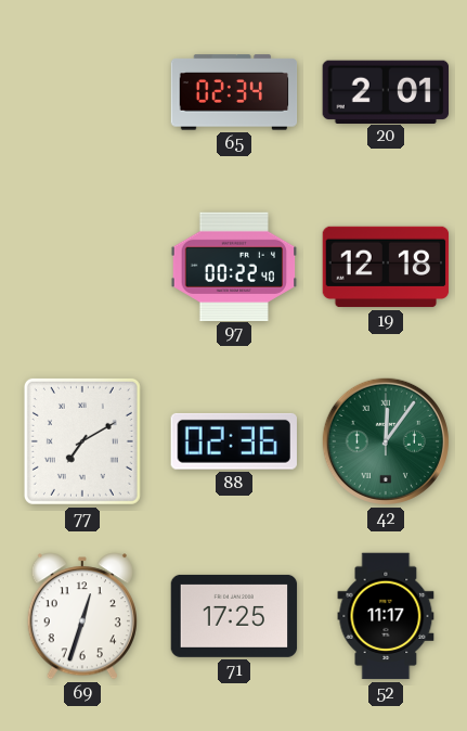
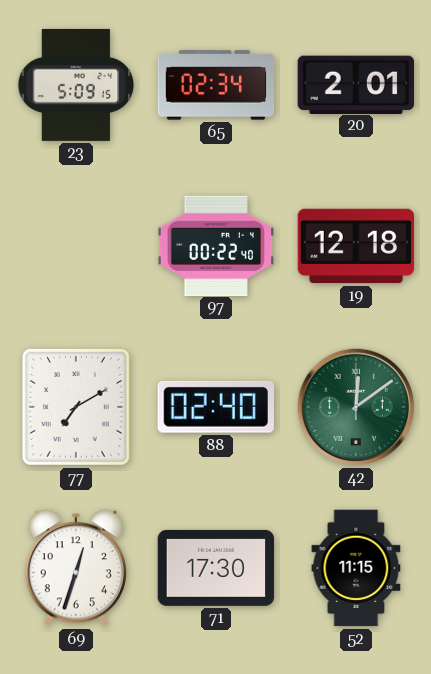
23: none -> 5:09
88: 02:36 -> 02:40
42: 12:06 -> 12:09
71: 17:25 -> 17:30
52: 11:17 -> 11:15
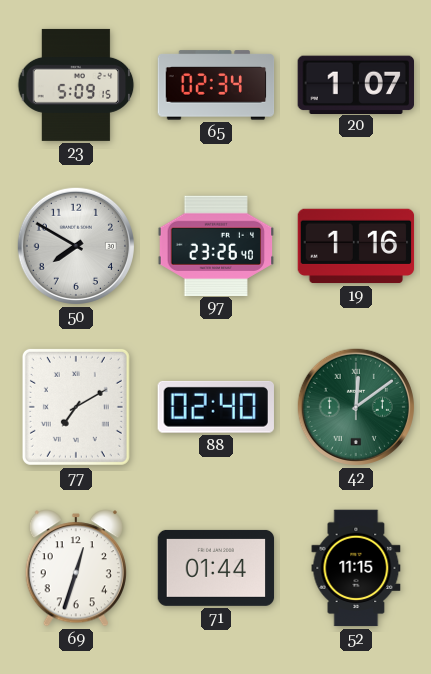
20: 2:01 -> 1:07
50: none -> 7:50
97: 00:22 -> 23:26
19: 12:18 -> 1:16
71: 17:30 -> 01:44
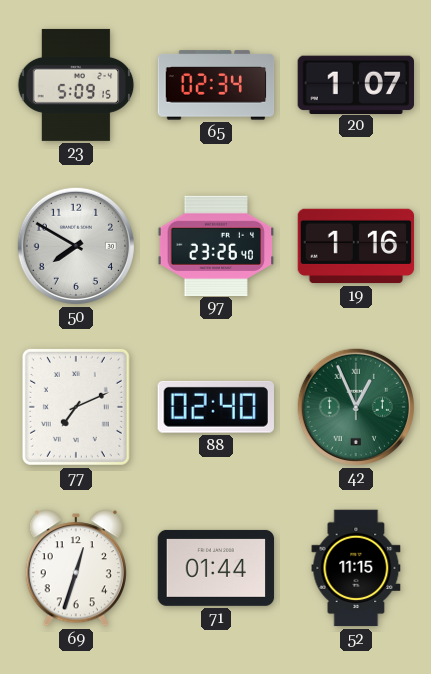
77: 7:10 -> 7:11
42: 12:09 -> 12:56
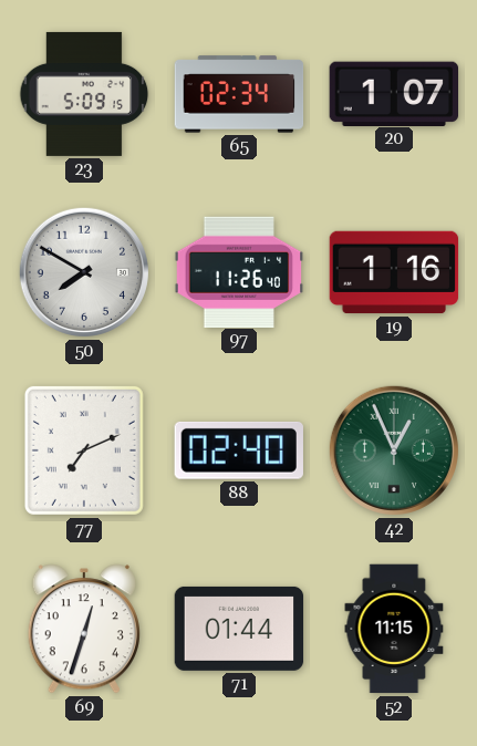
97: 23:26 -> 11:26
